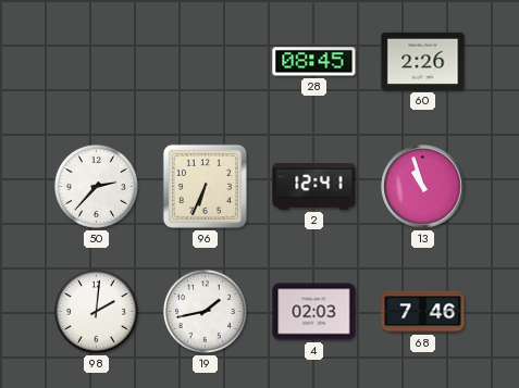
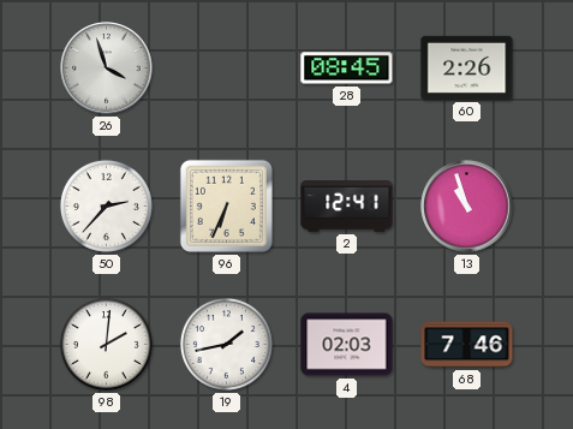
26: none -> 3:57
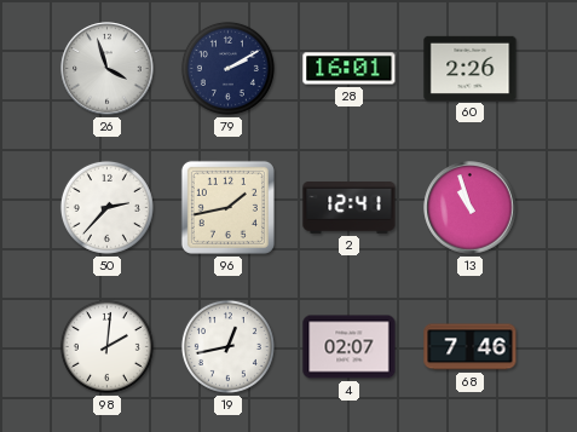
79: none -> 2:10
28: 08:45 -> 16:01
96: 6:34 -> 1:43
19: 1:43 -> 12:43
4: 02:03 -> 02:07
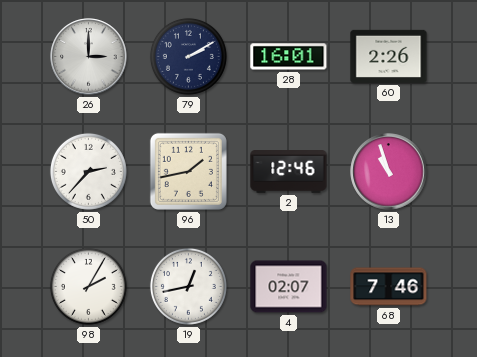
26: 3:57 -> 3:00
2: 12:41 -> 12:46
98: 2:01 -> 2:05
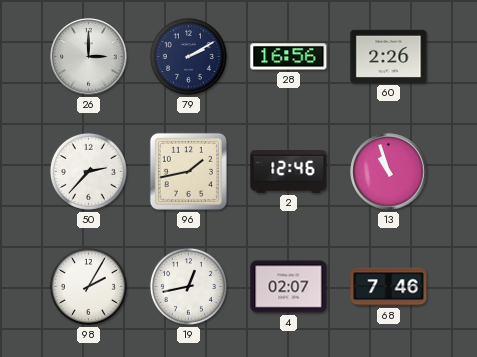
28: 16:01 -> 16:56
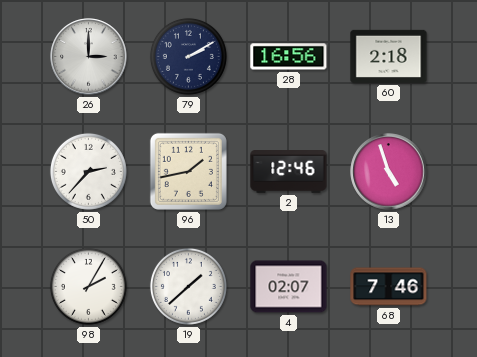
60: 2:26 -> 2:18
13: 10:57 -> 4:57
19: 12:43 -> 1:38
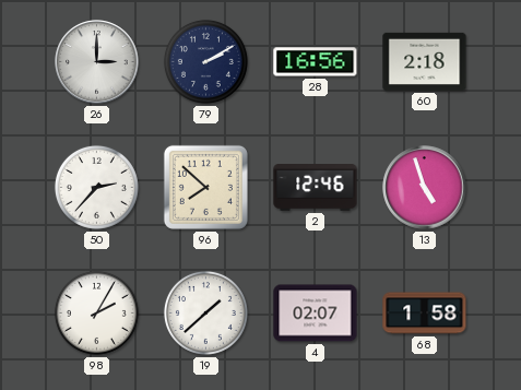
96: 1:43 -> 7:52
68: 7:46 -> 1:58
